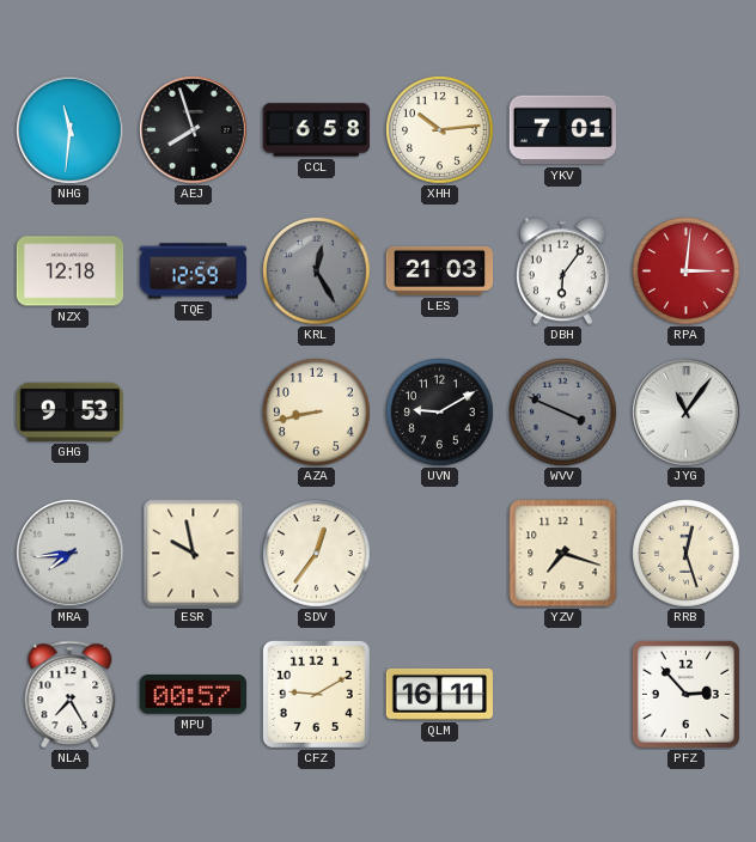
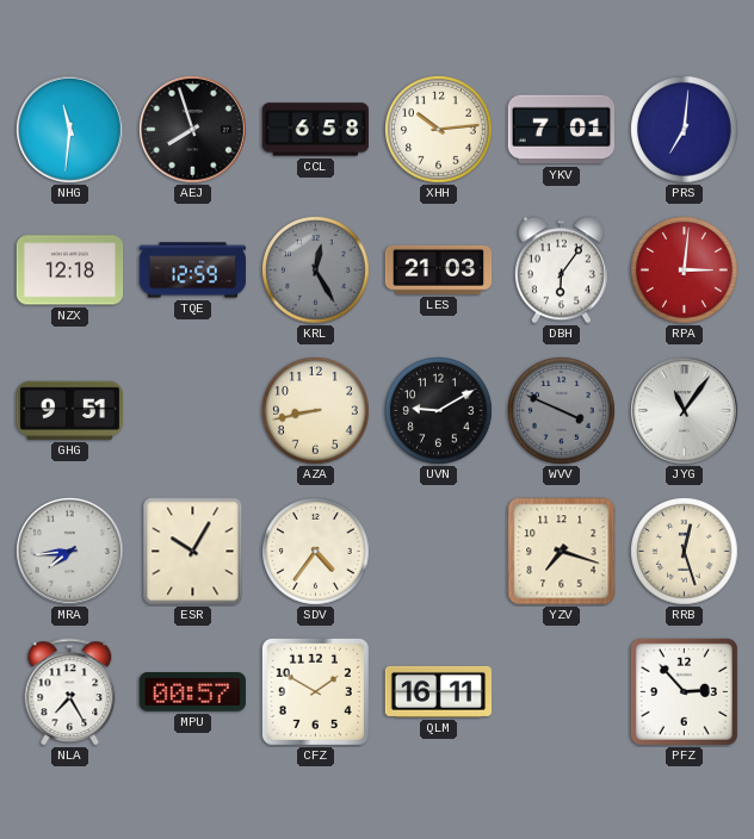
PRS: none -> 7:01
GHG: 9:53 -> 9:51
ESR: 9:58 -> 10:05
SDV: 12:36 -> 4:36
CFZ: 9:10 -> 1:50
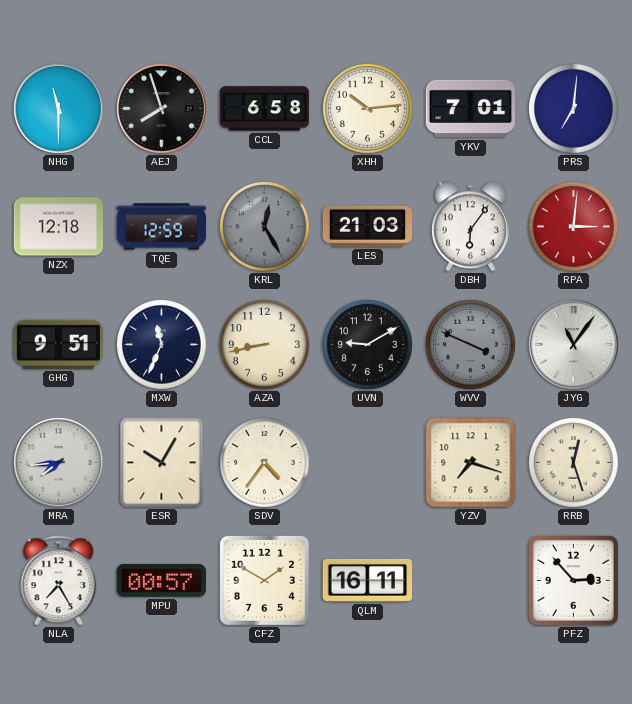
NHG: 11:31 -> 11:30
MXW: none -> 11:34
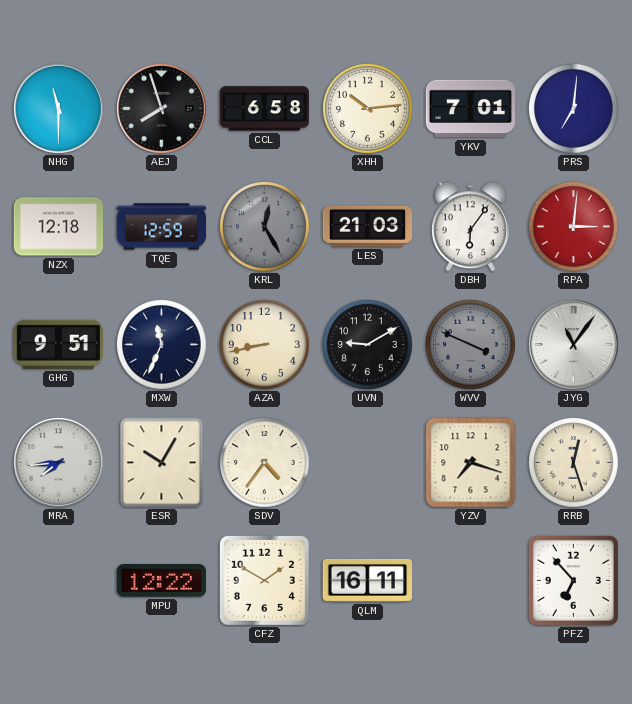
NLA: 7:25 -> none
MPU: 00:57 -> 12:22
PFZ: 2:53 -> 6:53
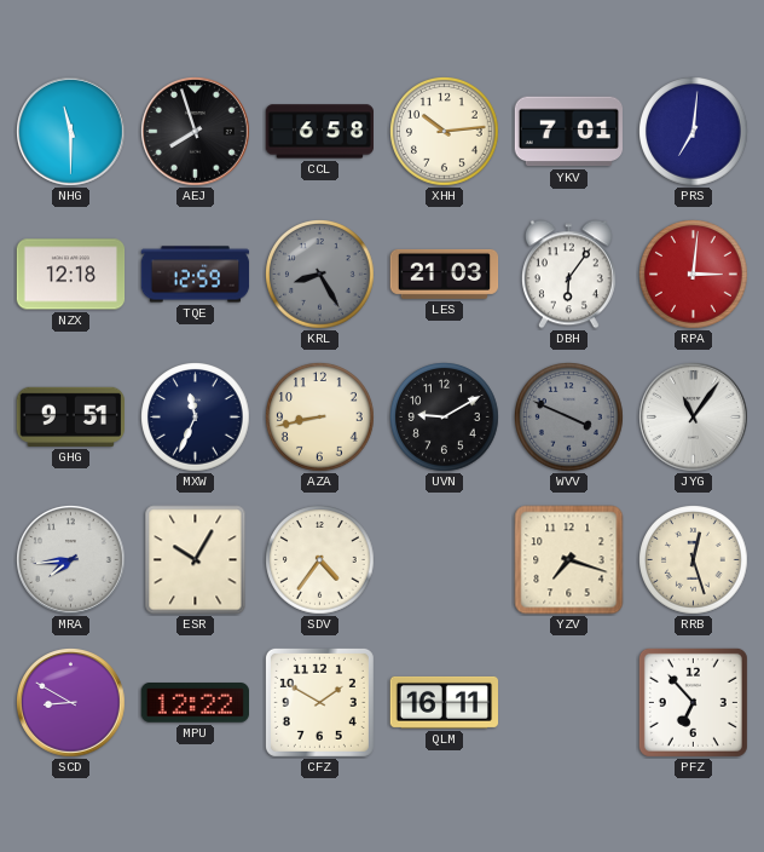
KRL: 12:25 -> 8:25
SCD: none -> 8:50
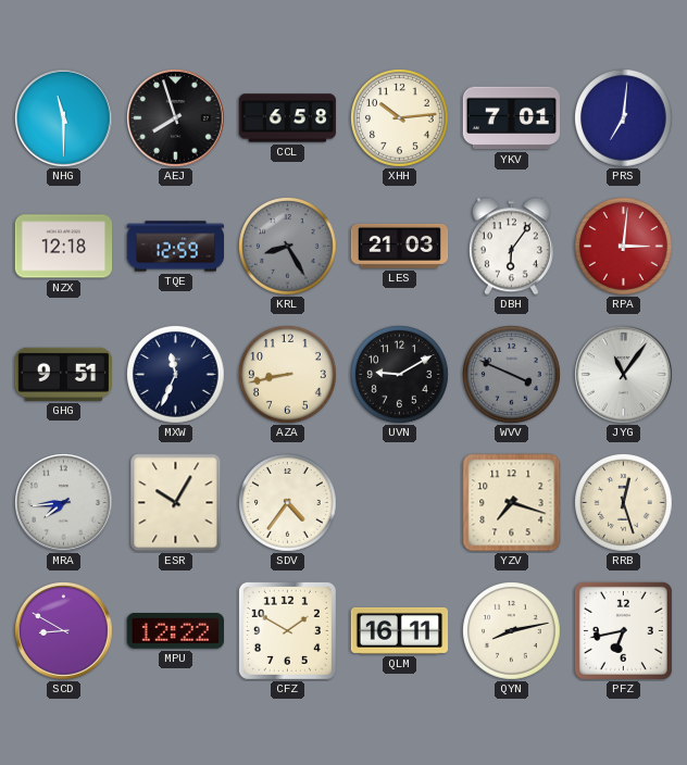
QYN: none -> 8:13
PFZ: 6:53 -> 6:43
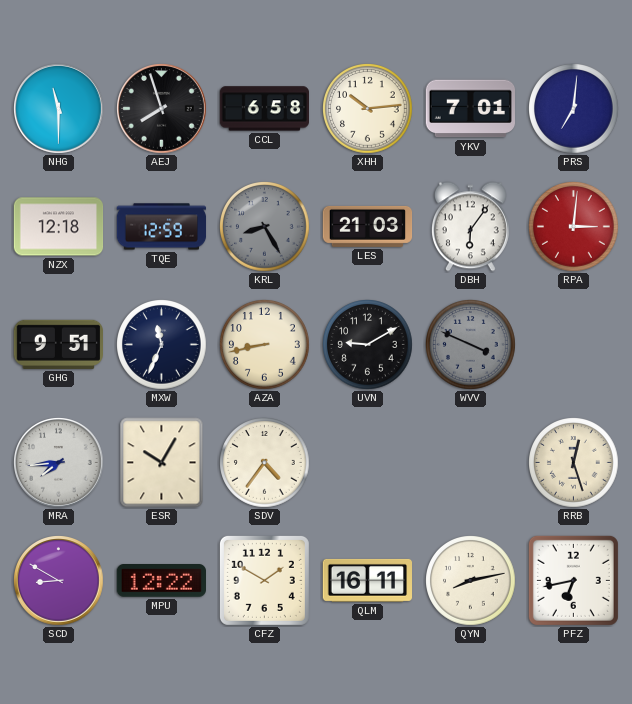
JYG: 11:06 -> none
YZV: 7:18 -> none
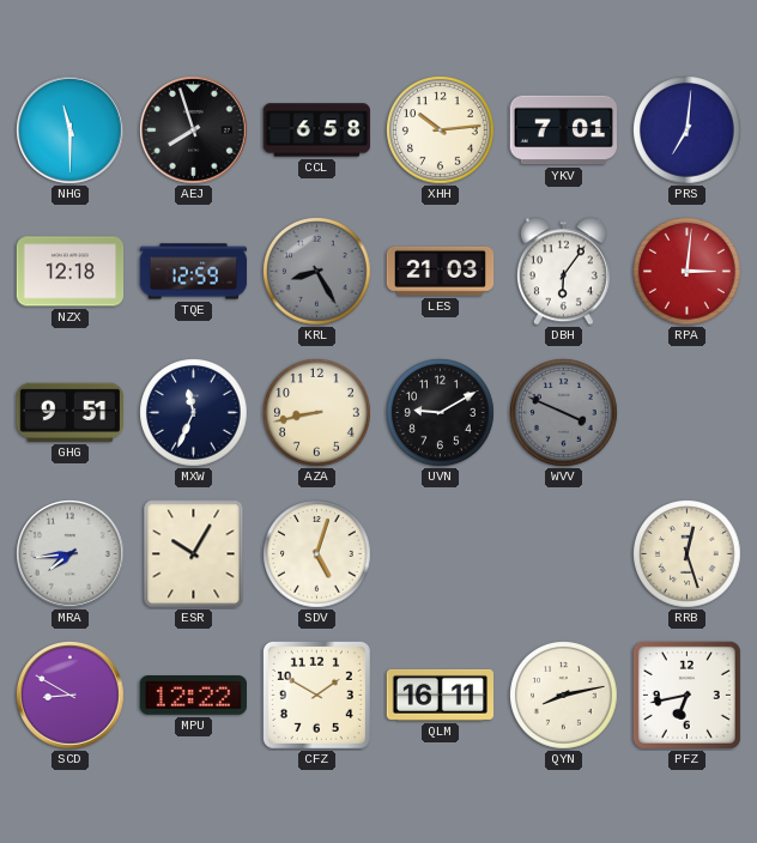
SDV: 4:36 -> 5:03
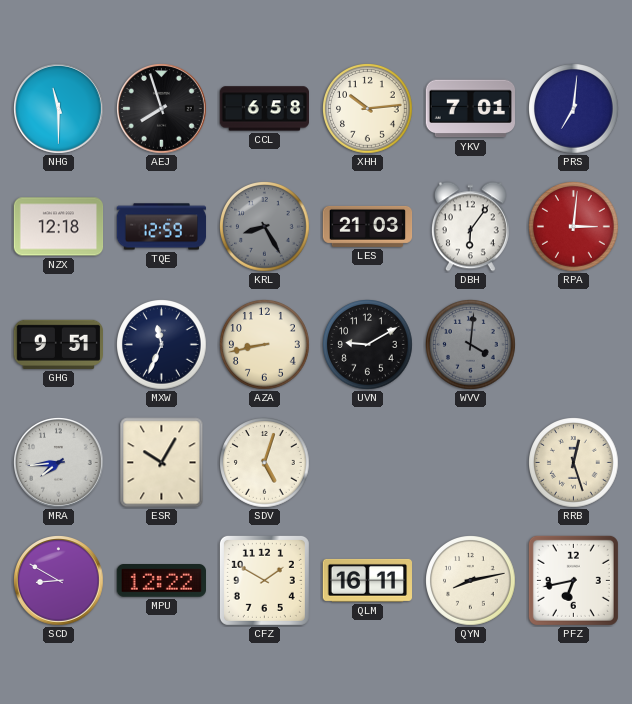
WVV: 3:49 -> 4:01
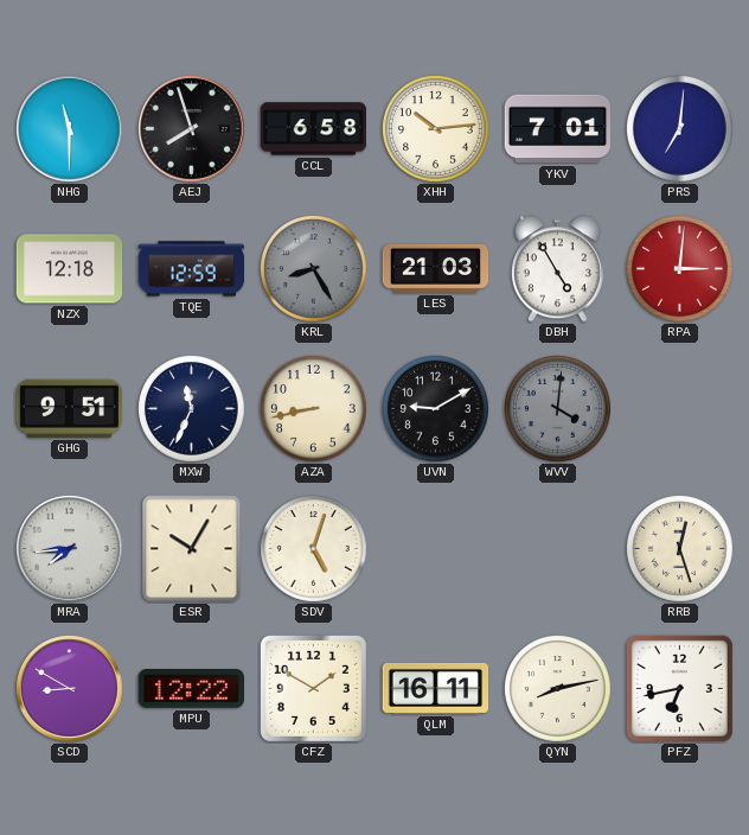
DBH: 6:06 -> 4:55
